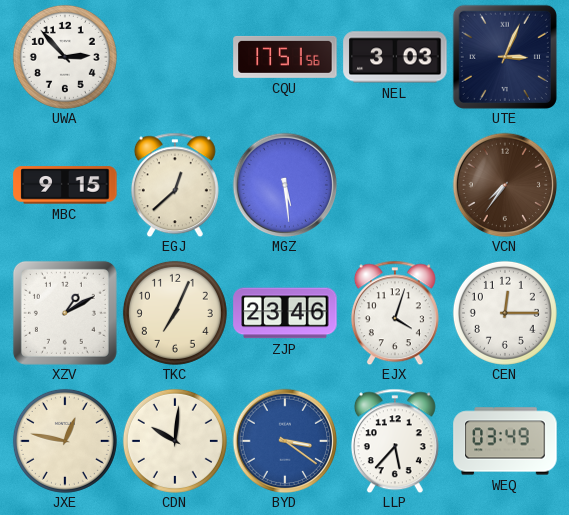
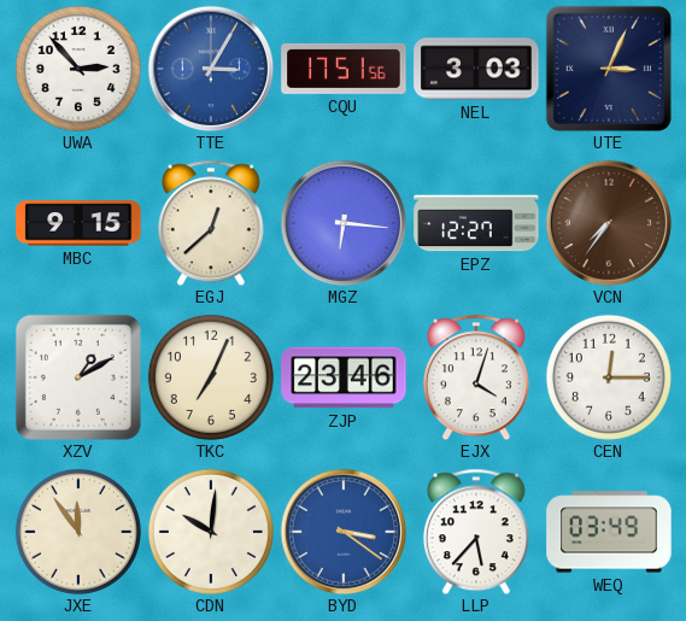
TTE: none -> 3:05
MGZ: 5:29 -> 6:16
EPZ: none -> 12:27
JXE: 12:47 -> 11:54
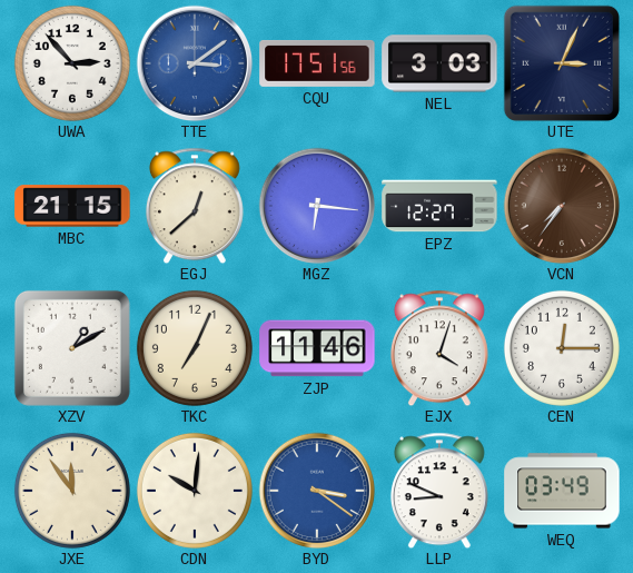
TTE: 3:05 -> 3:09
MBC: 9:15 -> 21:15
ZJP: 23:46 -> 11:46
LLP: 5:37 -> 8:49
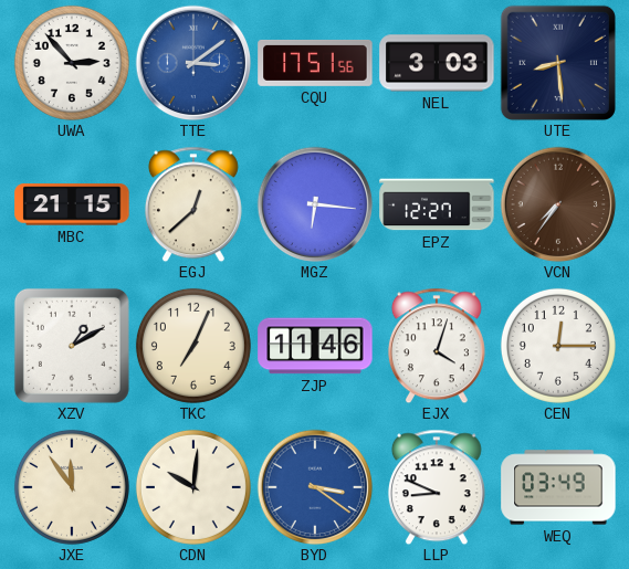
UTE: 3:04 -> 8:29
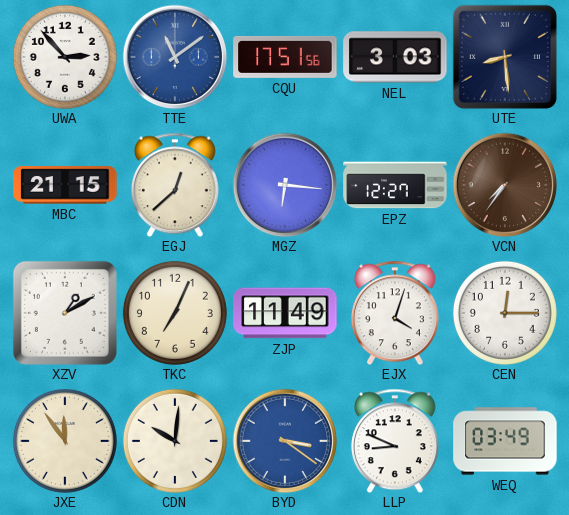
TTE: 3:09 -> 11:09
ZJP: 11:46 -> 11:49
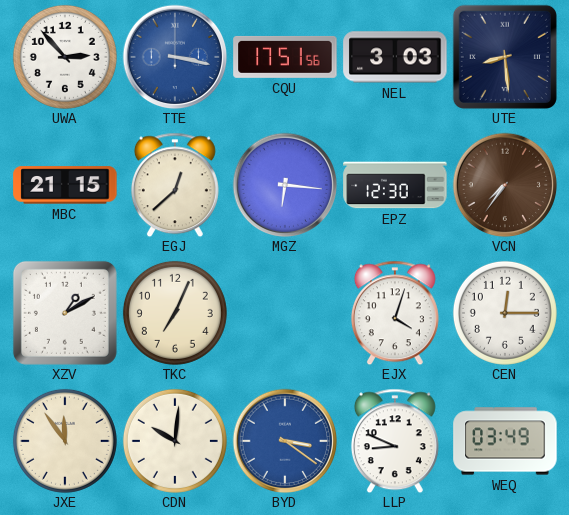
TTE: 11:09 -> 3:17
EPZ: 12:27 -> 12:30
ZJP: 11:49 -> none
